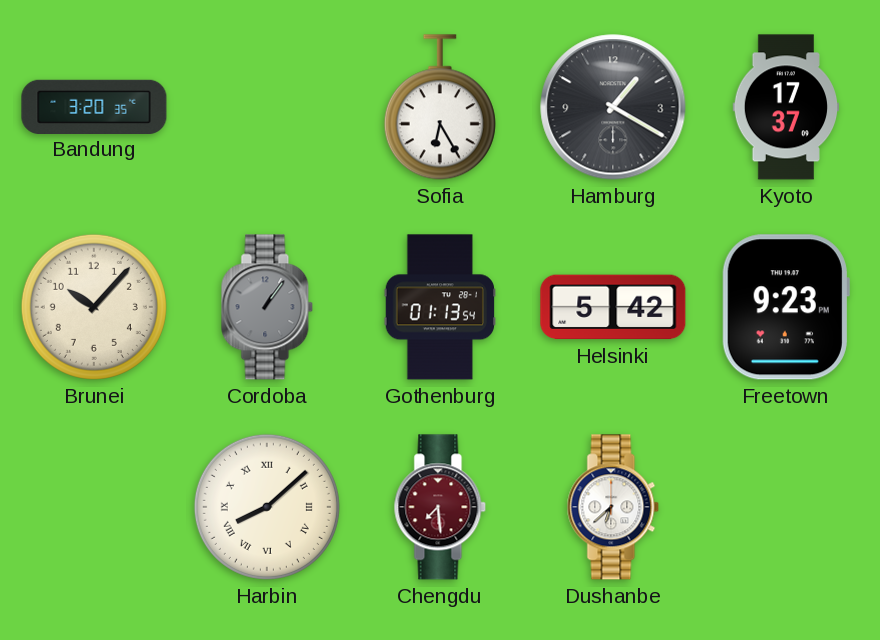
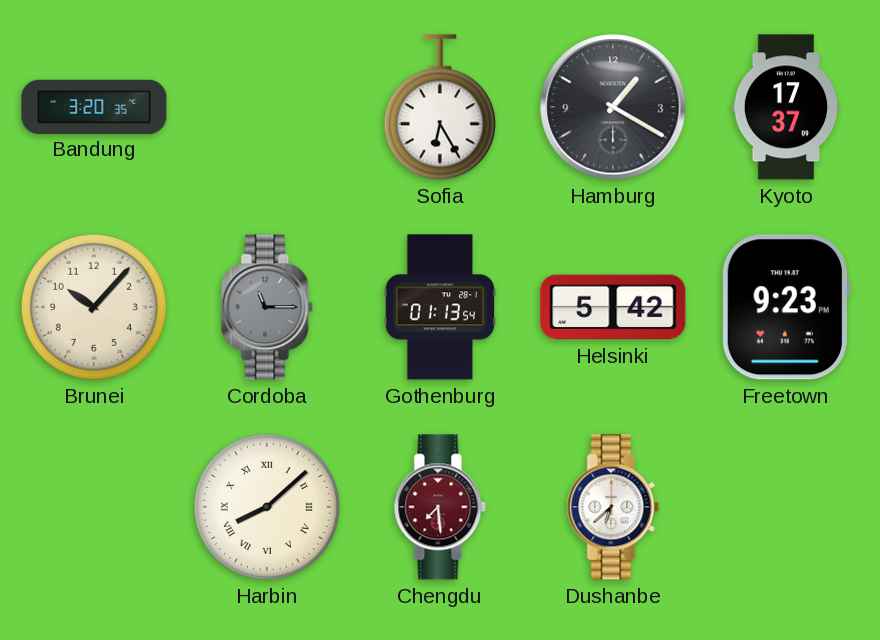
Cordoba: 1:06 -> 11:15
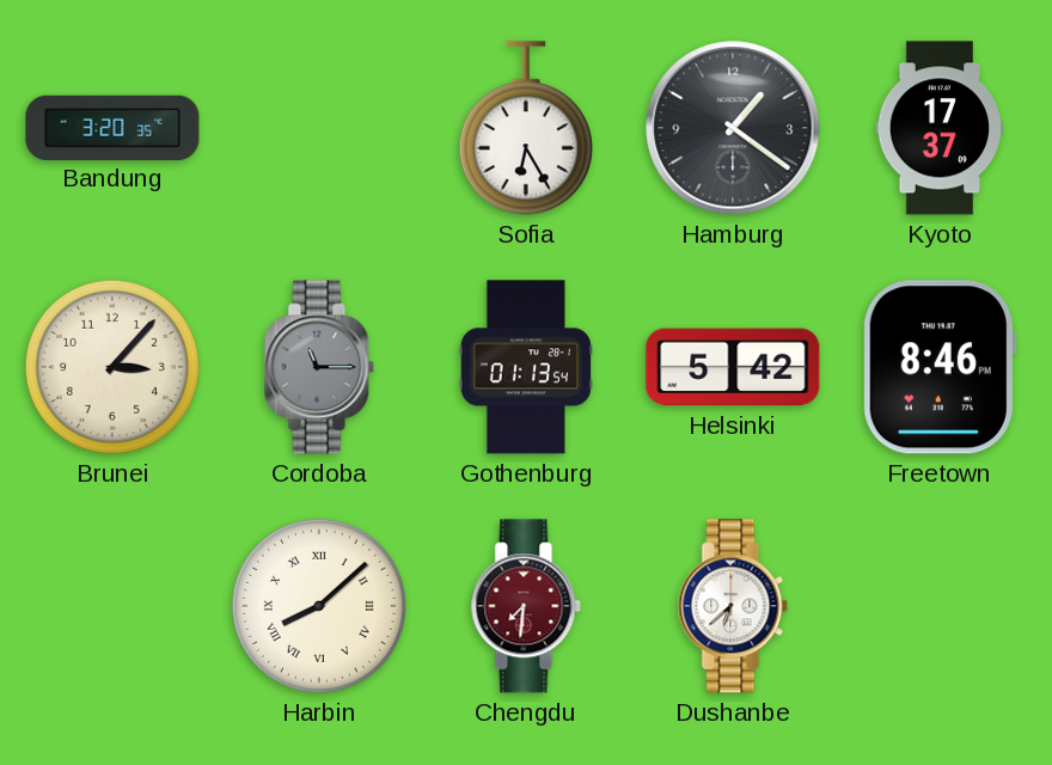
Hamburg: 1:20 -> 1:21
Brunei: 10:07 -> 3:07
Freetown: 9:23 -> 8:46
Chengdu: 7:29 -> 7:31
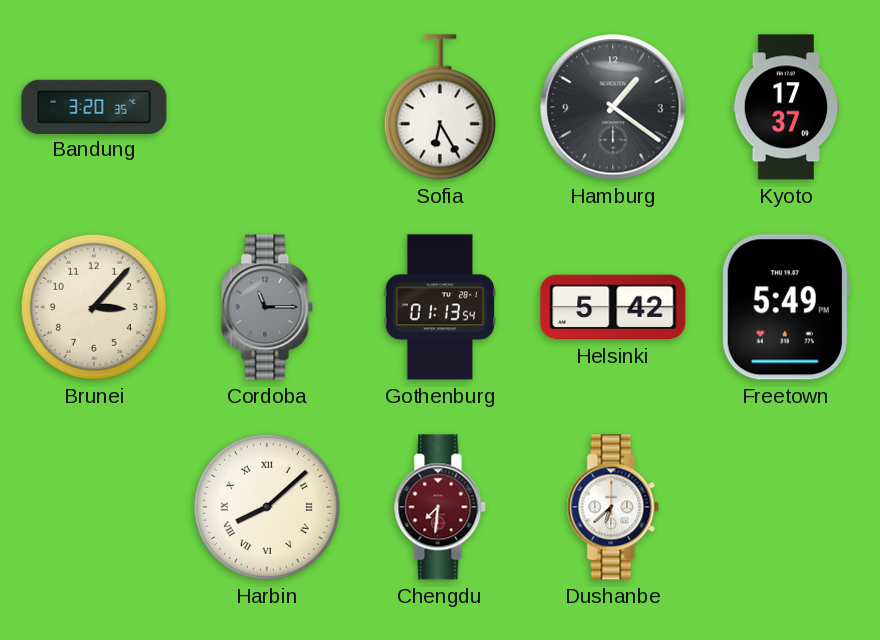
Freetown: 8:46 -> 5:49
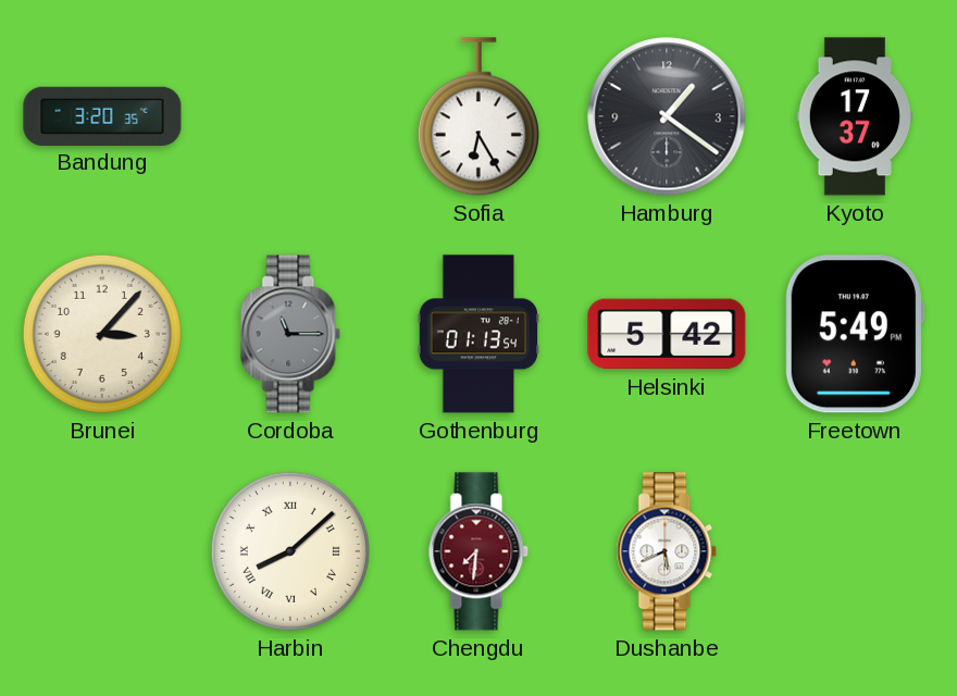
Dushanbe: 6:38 -> 5:41
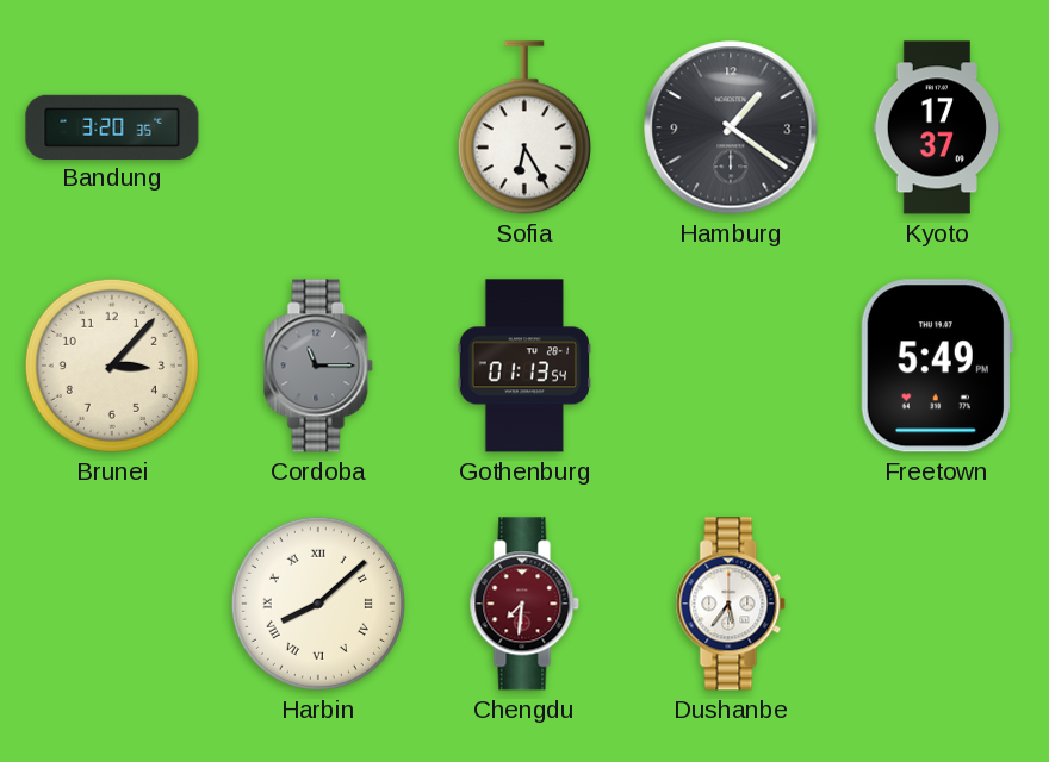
Helsinki: 5:42 -> none
Dushanbe: 5:41 -> 5:36
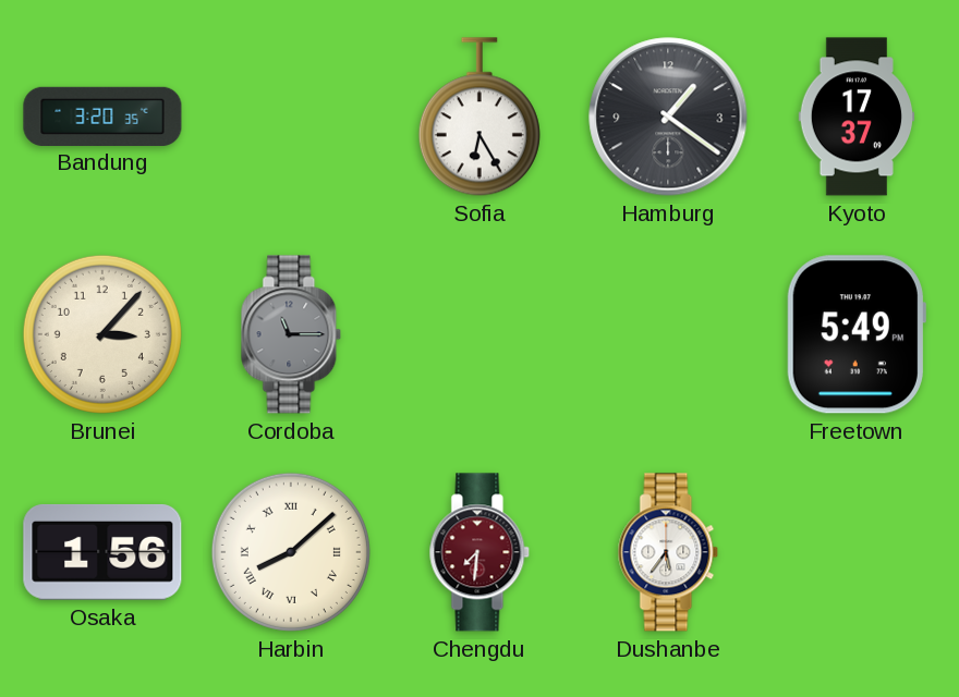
Gothenburg: 01:13 -> none
Osaka: none -> 1:56
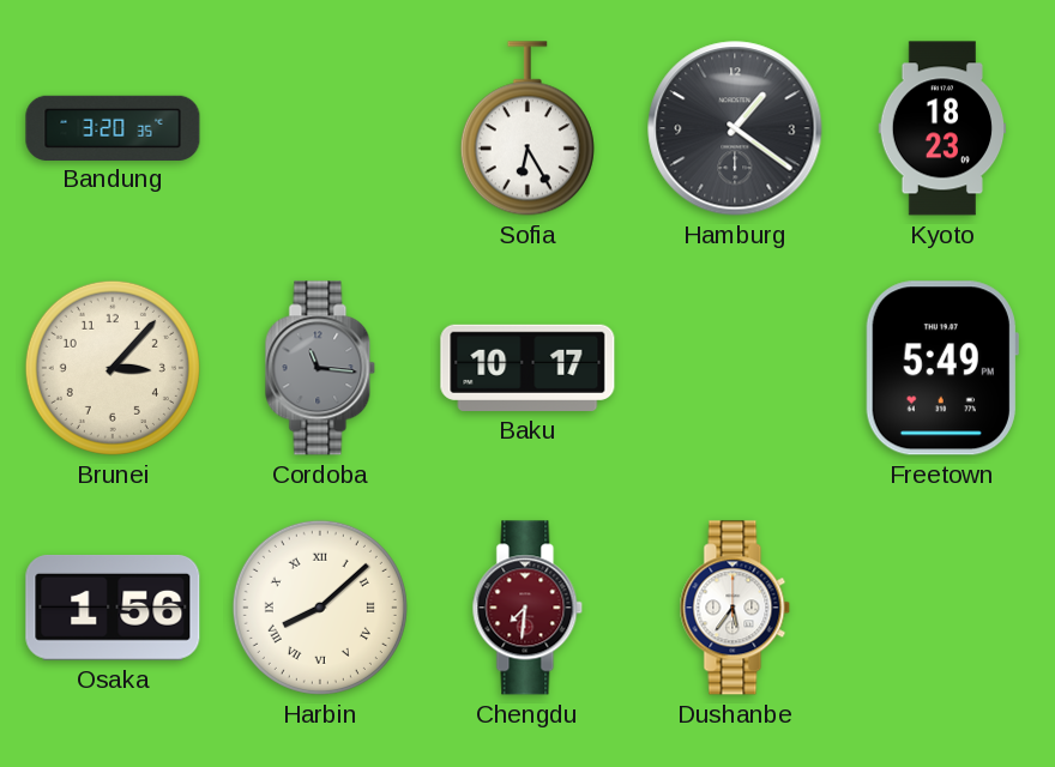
Kyoto: 17:37 -> 18:23
Cordoba: 11:15 -> 11:16
Baku: none -> 10:17
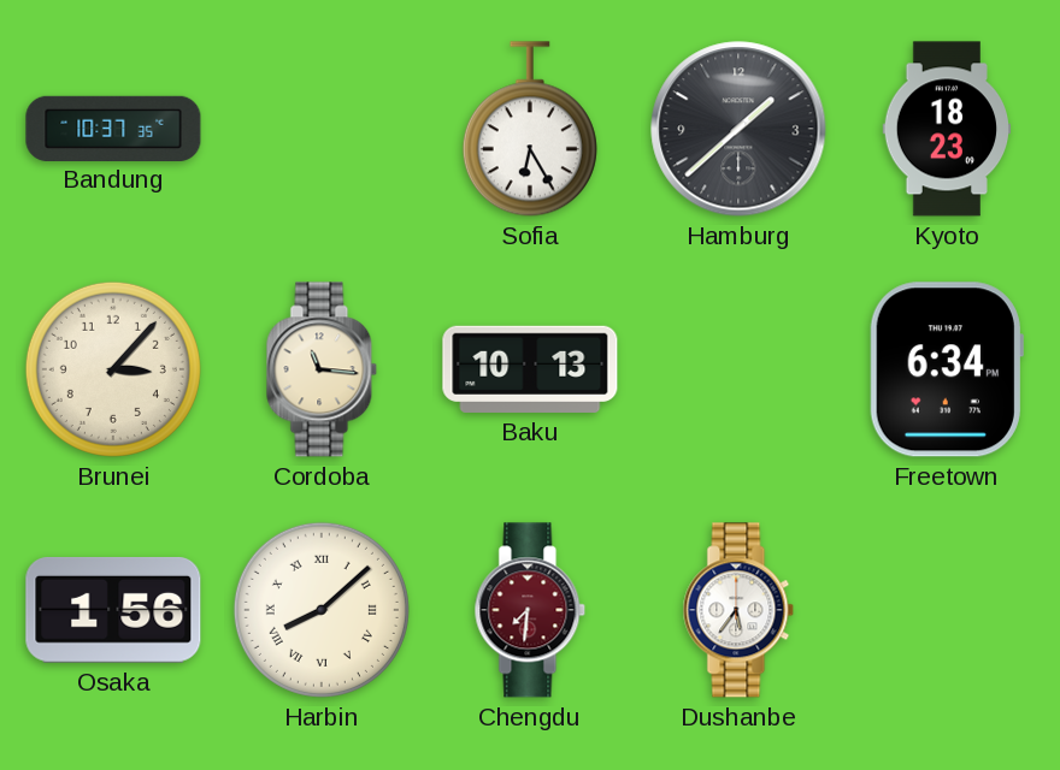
Bandung: 3:20 -> 10:37
Hamburg: 1:21 -> 1:38
Cordoba dial: grey -> cream
Baku: 10:17 -> 10:13
Freetown: 5:49 -> 6:34
